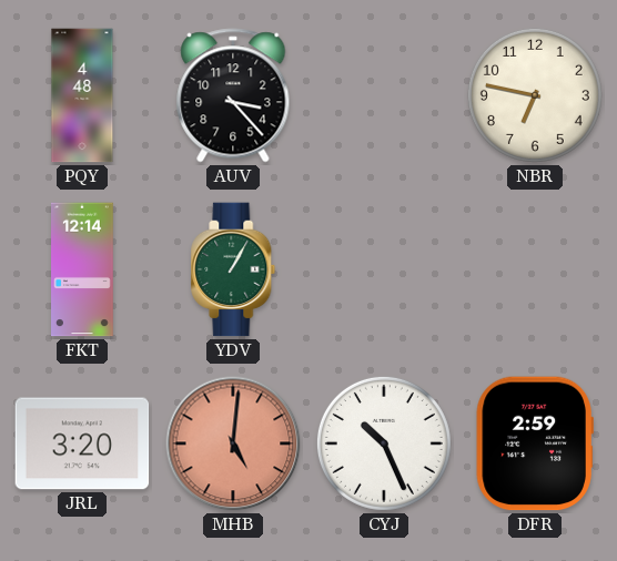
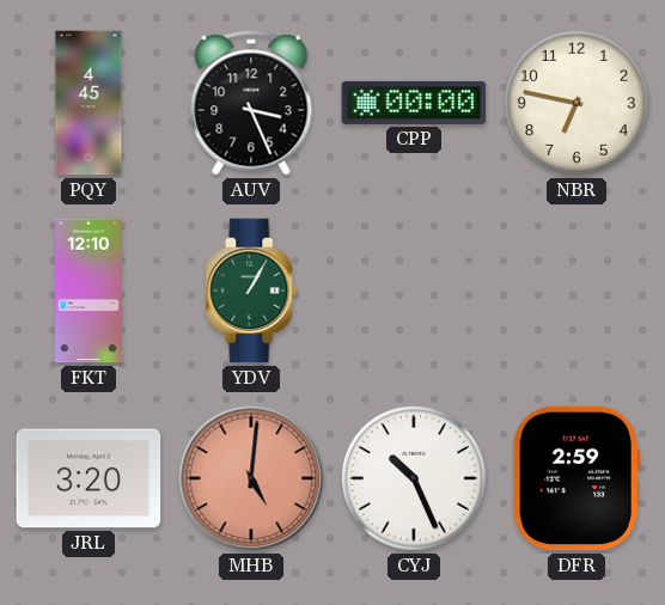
PQY: 4:48 -> 4:45
AUV: 3:23 -> 3:26
CPP: none -> 00:00
FKT: 12:14 -> 12:10
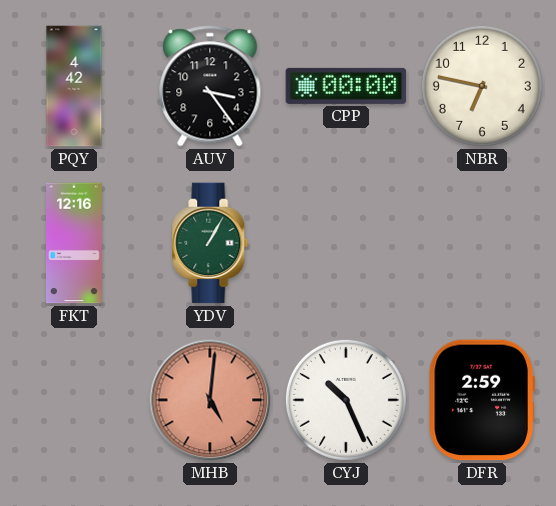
PQY: 4:45 -> 4:42
AUV: 3:26 -> 3:24
FKT: 12:10 -> 12:16
JRL: 3:20 -> none
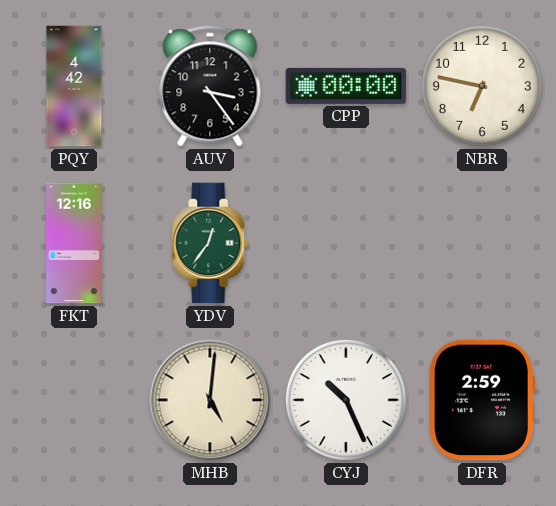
YDV: 1:05 -> 12:36
MHB dial: salmon -> cream
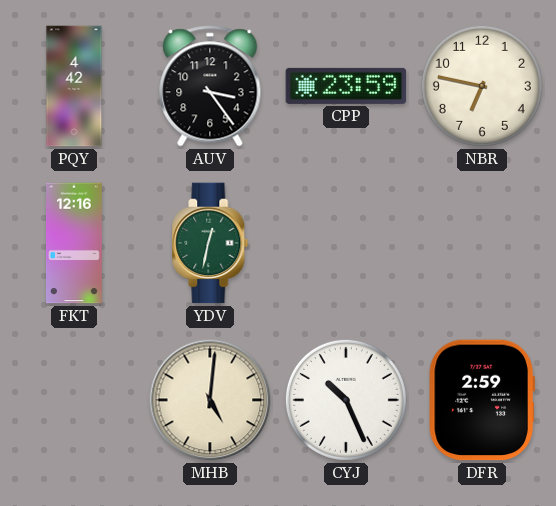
CPP: 00:00 -> 23:59
YDV: 12:36 -> 12:32
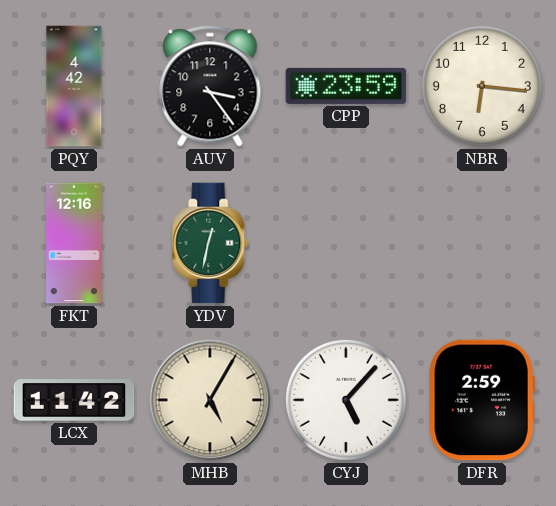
NBR: 6:47 -> 6:16
LCX: none -> 11:42
MHB: 5:01 -> 5:05
CYJ: 10:26 -> 5:07
